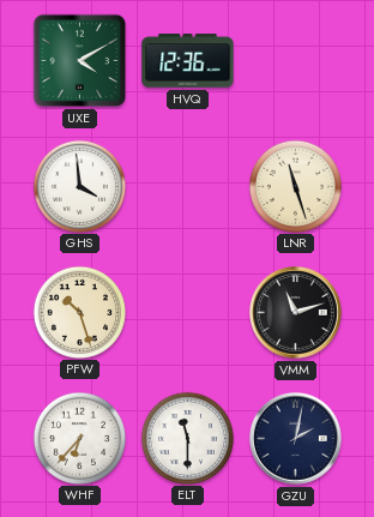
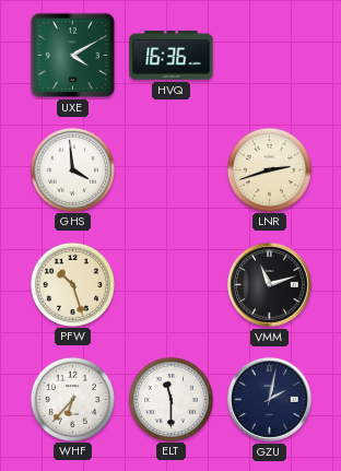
HVQ: 12:36 -> 16:36
LNR: 11:27 -> 2:42
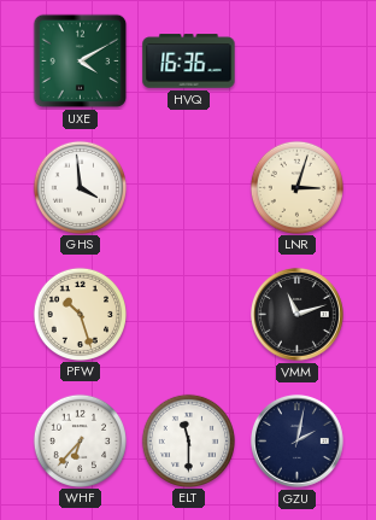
LNR: 2:42 -> 3:03
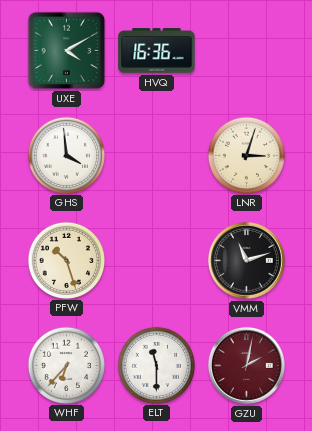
GZU dial: navy -> burgundy
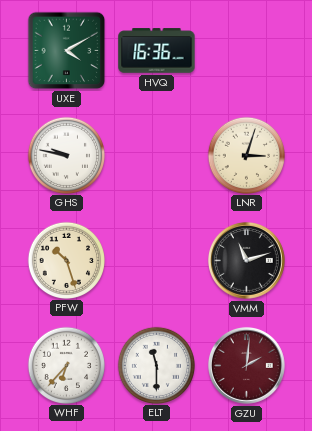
GHS: 3:59 -> 9:47
GZU: 2:02 -> 2:01
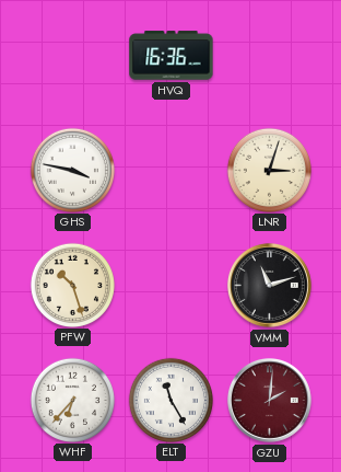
UXE: 4:10 -> none
GHS: 9:47 -> 3:47
ELT: 11:30 -> 11:25
